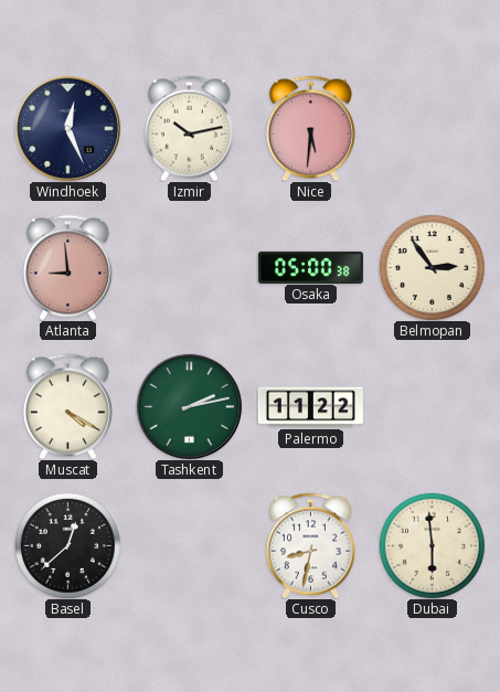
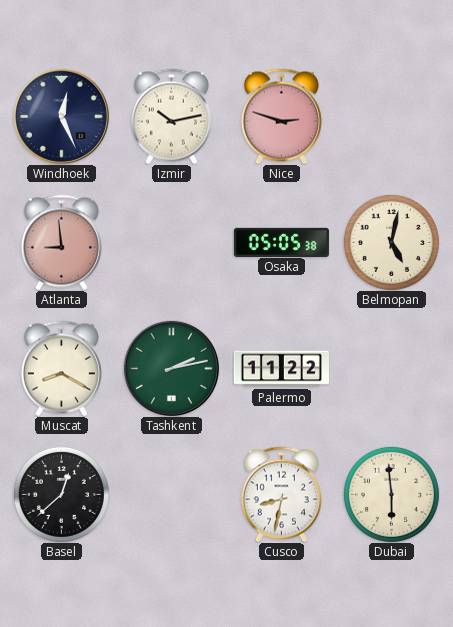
Nice: 5:31 -> 2:48
Osaka: 05:00 -> 05:05
Belmopan: 2:54 -> 5:02
Muscat: 4:20 -> 8:20
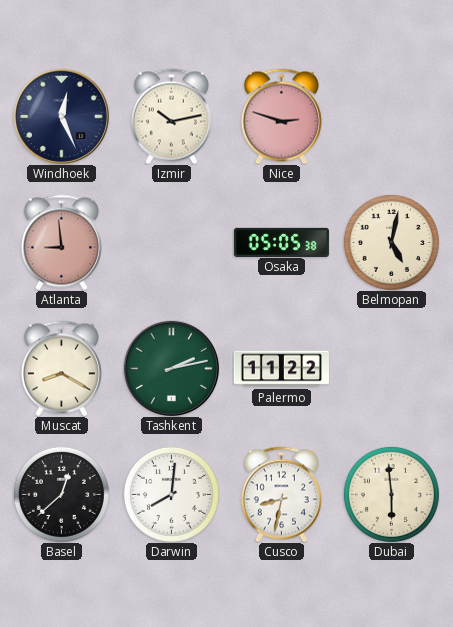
Darwin: none -> 8:01
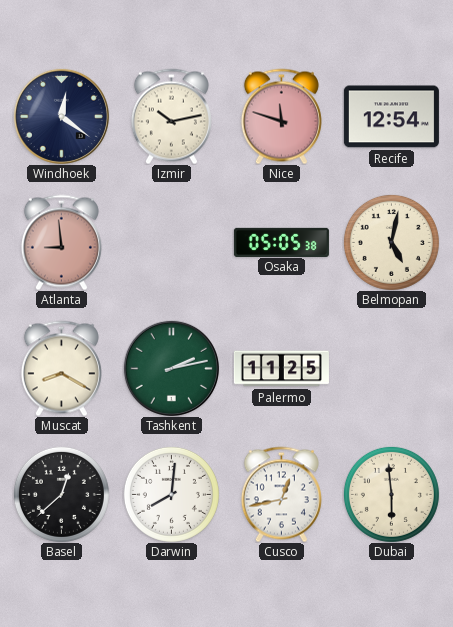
Windhoek: 12:26 -> 12:21
Nice: 2:48 -> 11:48
Recife: none -> 12:54
Palermo: 11:22 -> 11:25
Cusco: 8:32 -> 12:43
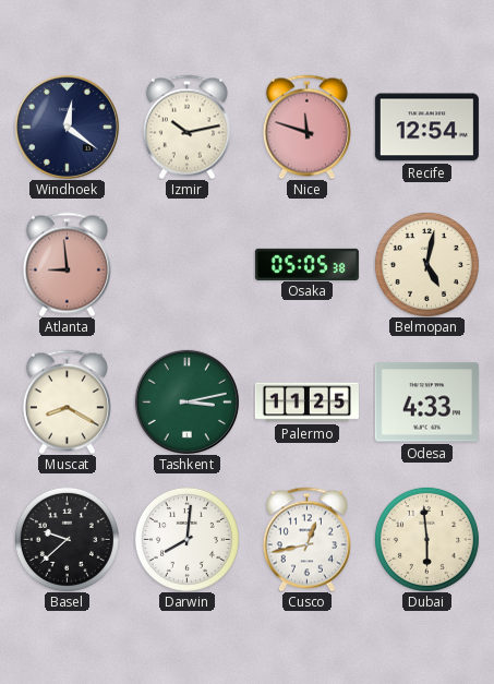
Tashkent: 2:13 -> 3:13
Odesa: none -> 4:33
Basel: 12:38 -> 9:38
